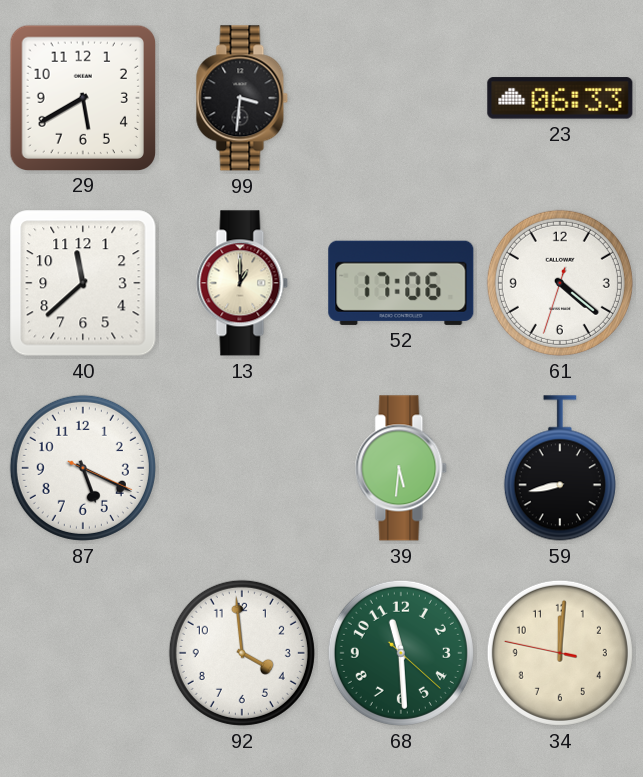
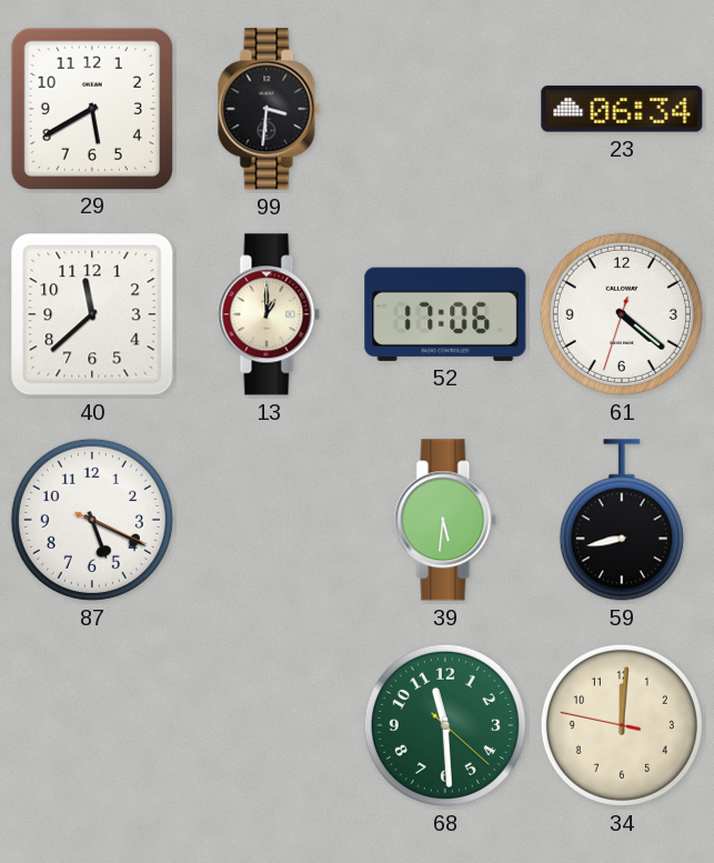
23: 06:33 -> 06:34
92: 3:59 -> none
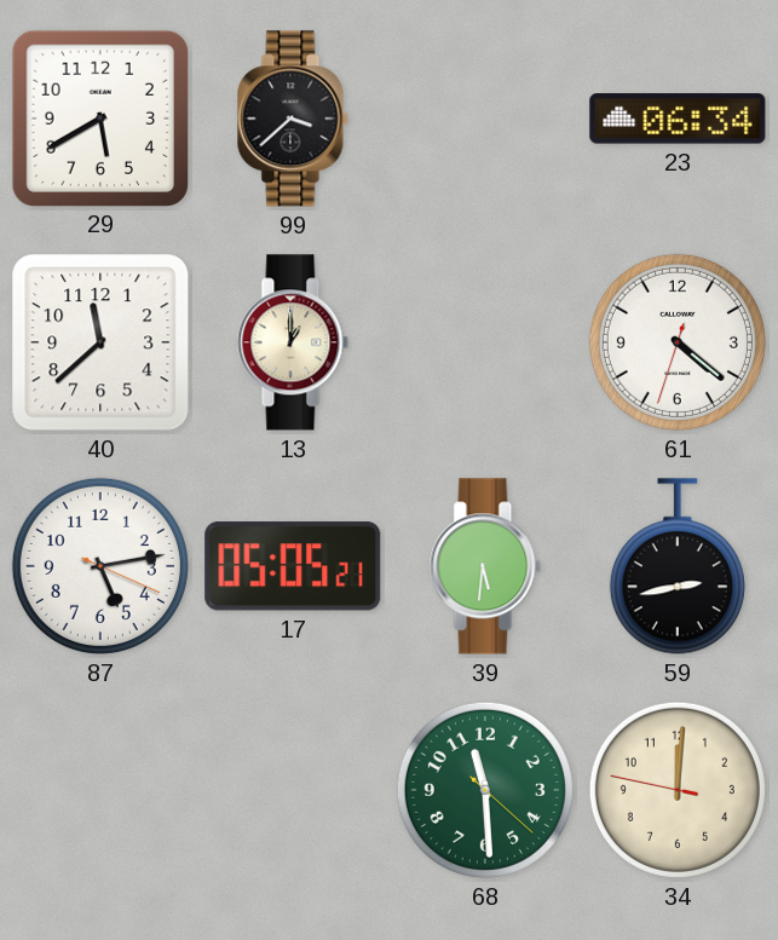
99: 3:31 -> 3:38
52: 17:06 -> none
87: 5:19 -> 5:13
17: none -> 05:05
59: 8:43 -> 2:43
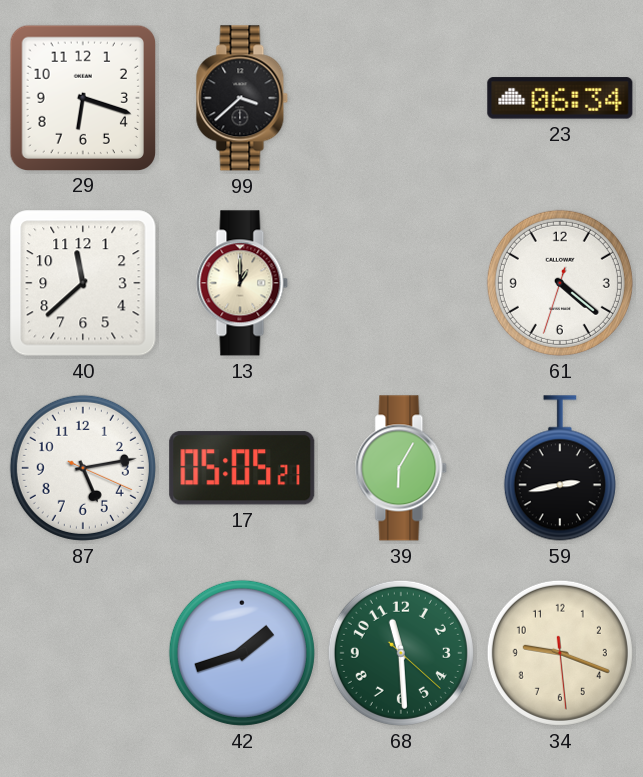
29: 5:40 -> 6:18
39: 5:31 -> 6:05
42: none -> 1:42
34: 12:00 -> 9:18
